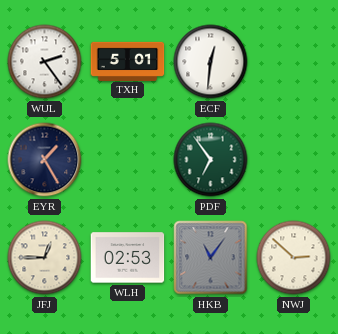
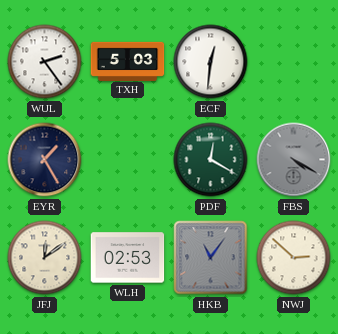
TXH: 5:01 -> 5:03
PDF: 6:54 -> 12:20
FBS: none -> 4:20
JFJ: 12:45 -> 12:09
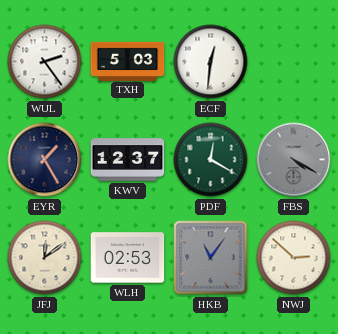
KWV: none -> 12:37
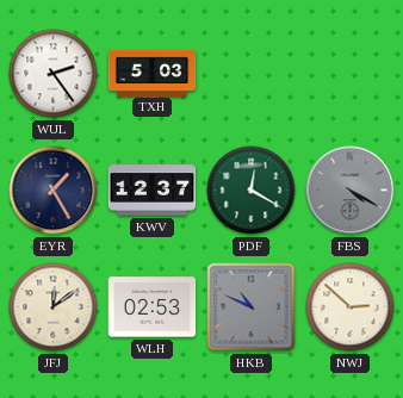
ECF: 12:31 -> none
HKB: 11:06 -> 10:49
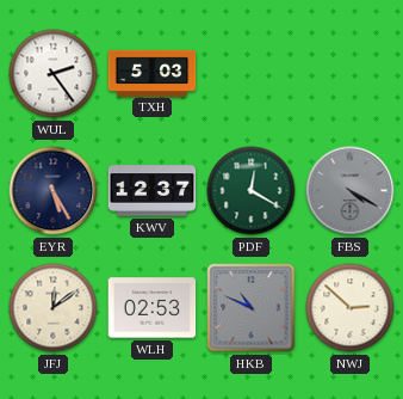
EYR: 1:25 -> 5:25
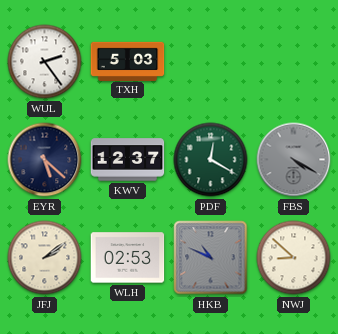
EYR: 5:25 -> 5:22
JFJ: 12:09 -> 2:09
NWJ: 2:52 -> 8:52
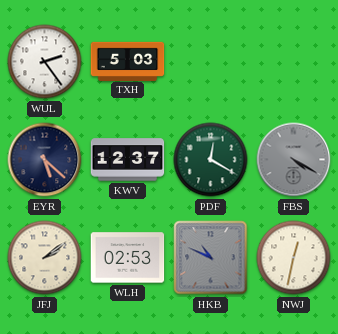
NWJ: 8:52 -> 12:32
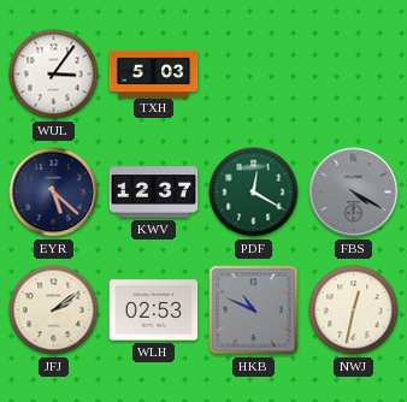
WUL: 2:24 -> 3:06
